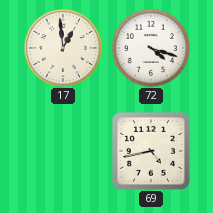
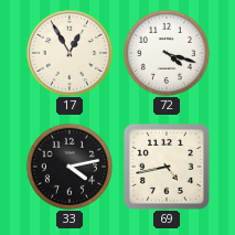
17: 12:59 -> 12:55
33: none -> 4:13
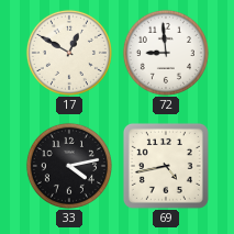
17: 12:55 -> 12:50
72: 4:18 -> 8:59
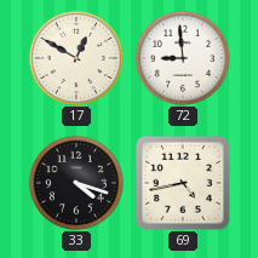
33: 4:13 -> 4:18
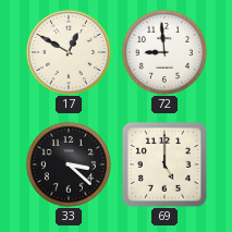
33: 4:18 -> 3:22
69: 4:43 -> 5:00
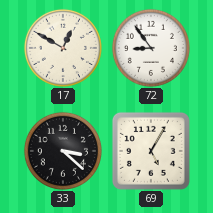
72: 8:59 -> 8:54
69: 5:00 -> 5:05
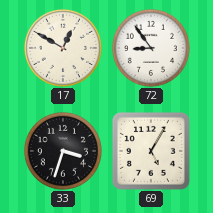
33: 3:22 -> 3:33
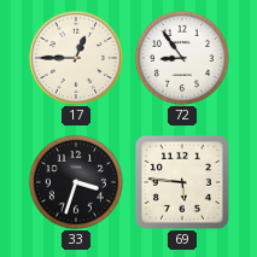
17: 12:50 -> 12:45
69: 5:05 -> 5:46
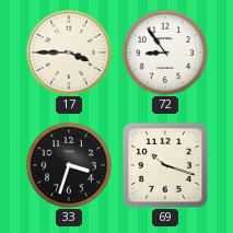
17: 12:45 -> 3:45
69: 5:46 -> 10:18
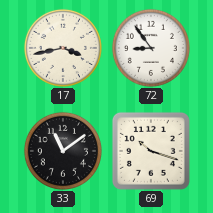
17: 3:45 -> 3:43
33: 3:33 -> 11:09
